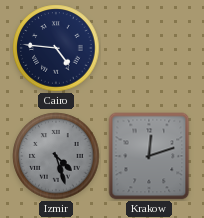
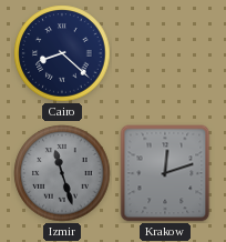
Cairo: 4:46 -> 8:22
Izmir: 4:27 -> 11:27
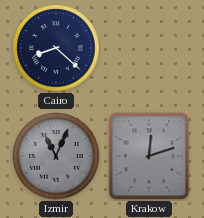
Izmir: 11:27 -> 11:04
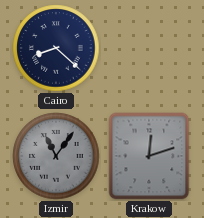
Izmir: 11:04 -> 11:06
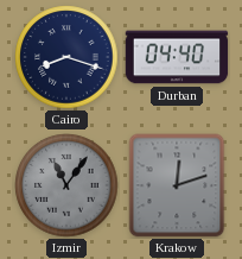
Cairo: 8:22 -> 8:18
Durban: none -> 04:40
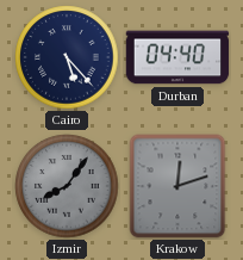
Cairo: 8:18 -> 5:23
Izmir: 11:06 -> 8:06
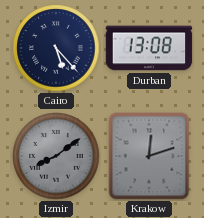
Durban: 04:40 -> 13:08
Izmir: 8:06 -> 8:09
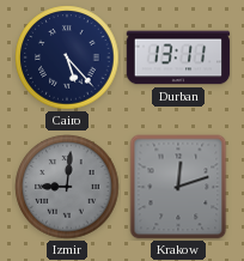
Durban: 13:08 -> 13:11
Izmir: 8:09 -> 9:01
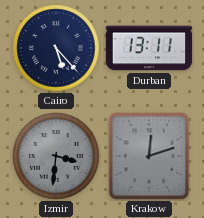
Izmir: 9:01 -> 3:31
